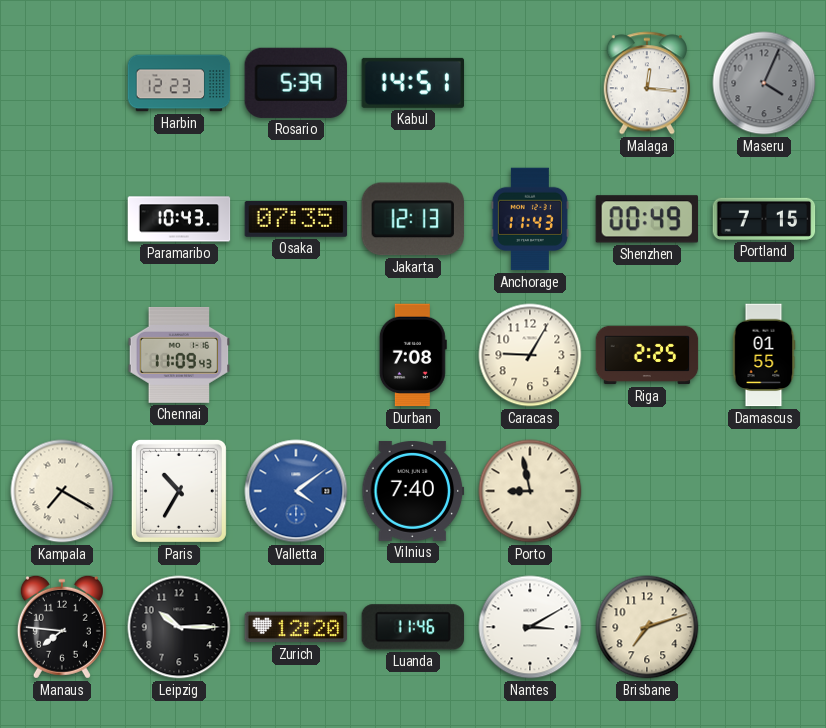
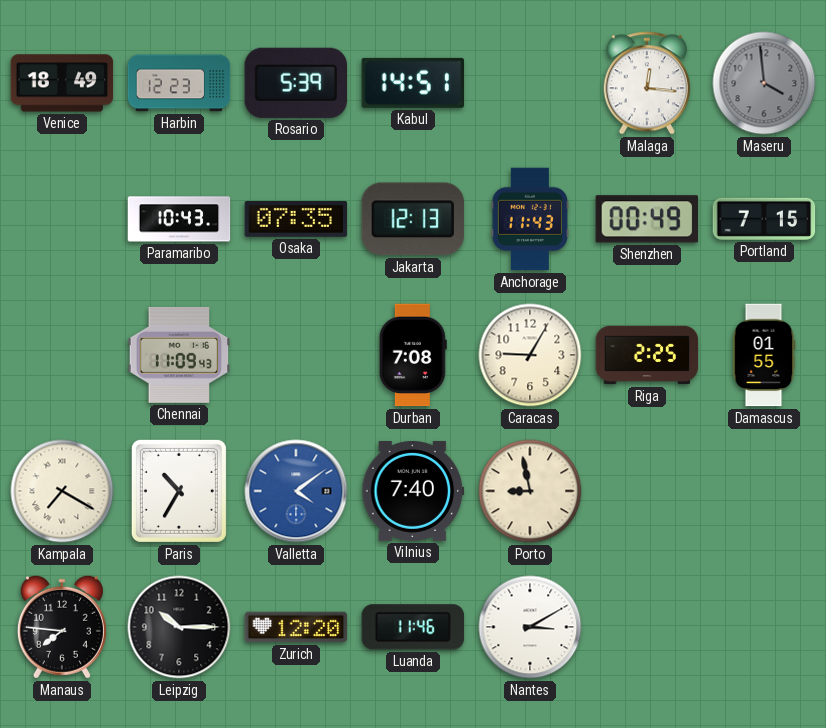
Venice: none -> 18:49
Maseru: 4:04 -> 3:59
Brisbane: 7:12 -> none
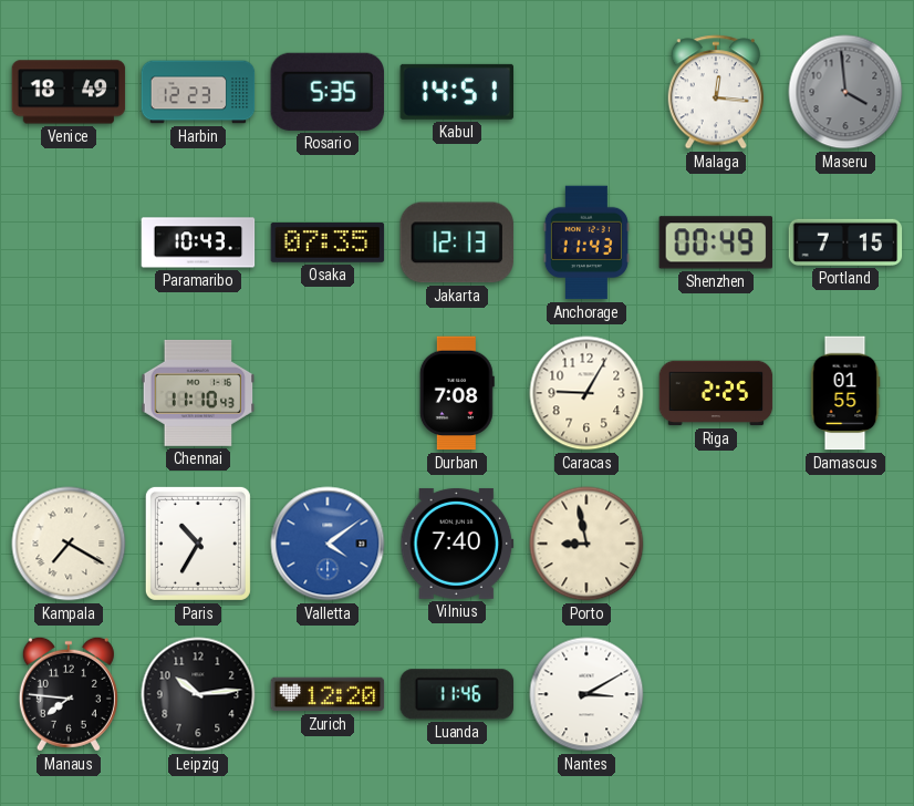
Rosario: 5:39 -> 5:35
Chennai: 11:09 -> 11:10
Leipzig: 10:15 -> 10:14
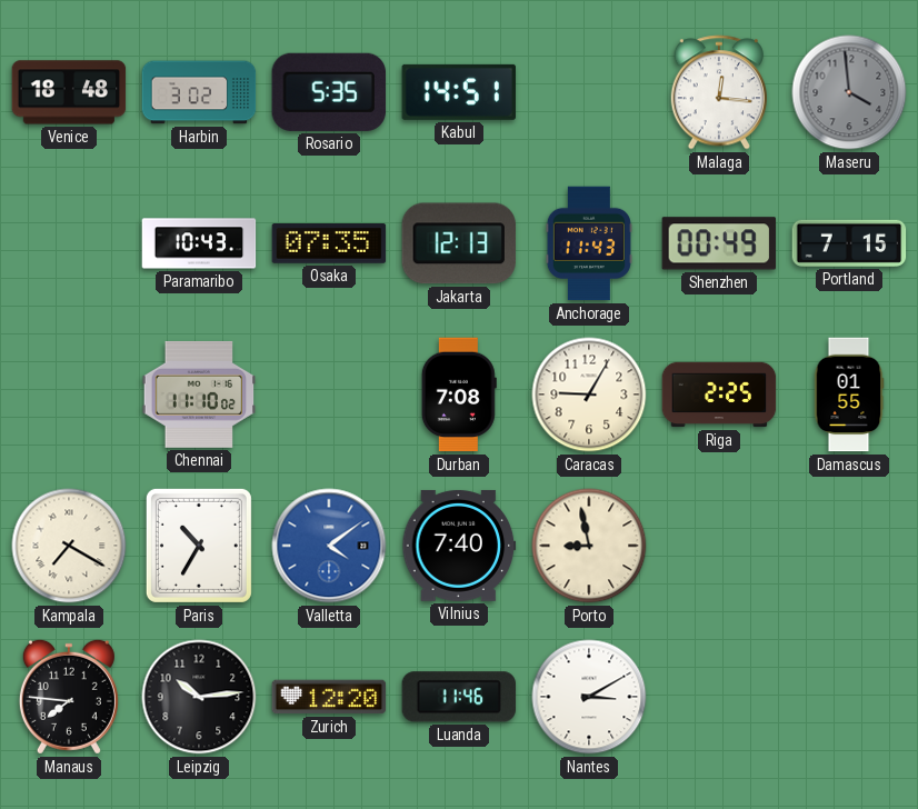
Venice: 18:49 -> 18:48
Harbin: 12:23 -> 3:02
Chennai: 11:10:43 -> 11:10:02
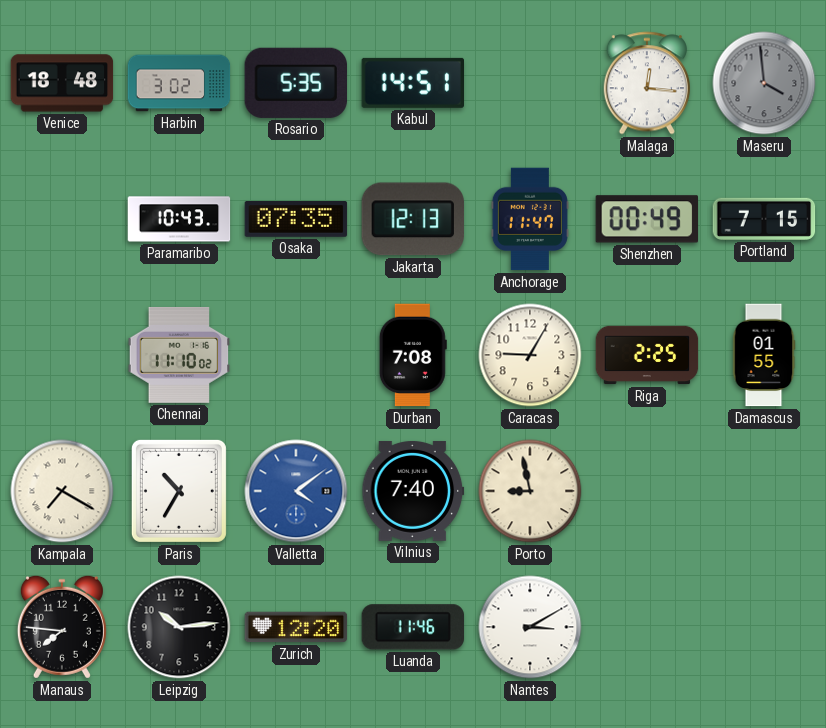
Anchorage: 11:43 -> 11:47
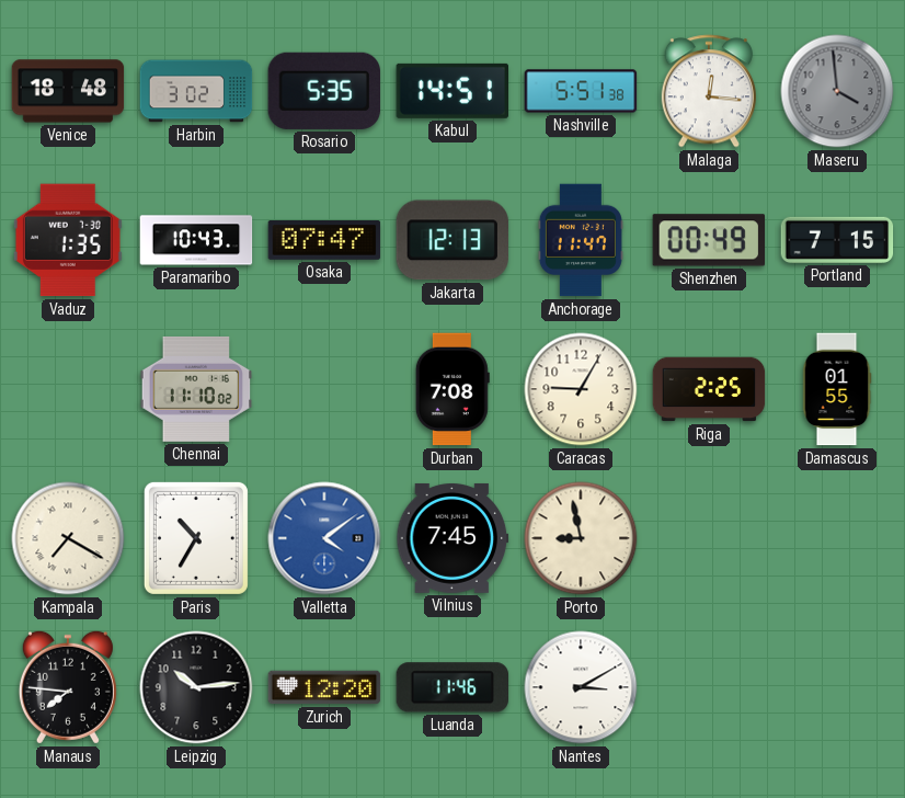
Nashville: none -> 5:51
Vaduz: none -> 1:35
Osaka: 07:35 -> 07:47
Vilnius: 7:40 -> 7:45
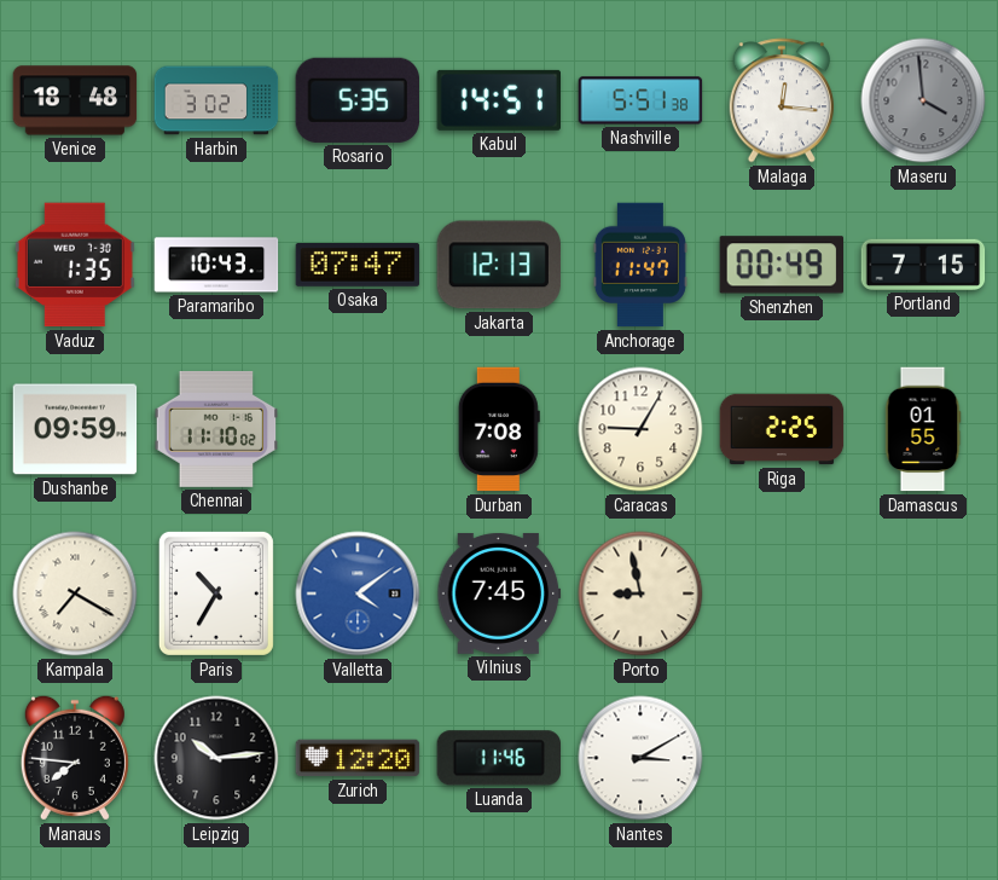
Dushanbe: none -> 09:59
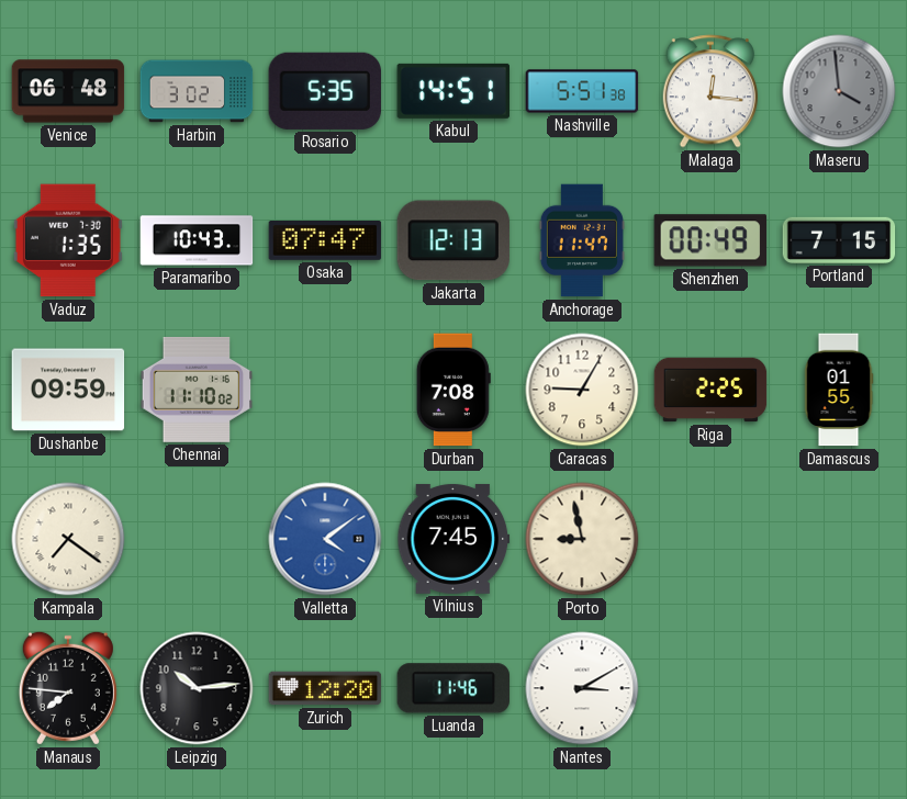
Venice: 18:48 -> 06:48
Kampala: 7:20 -> 7:21
Paris: 10:35 -> none
